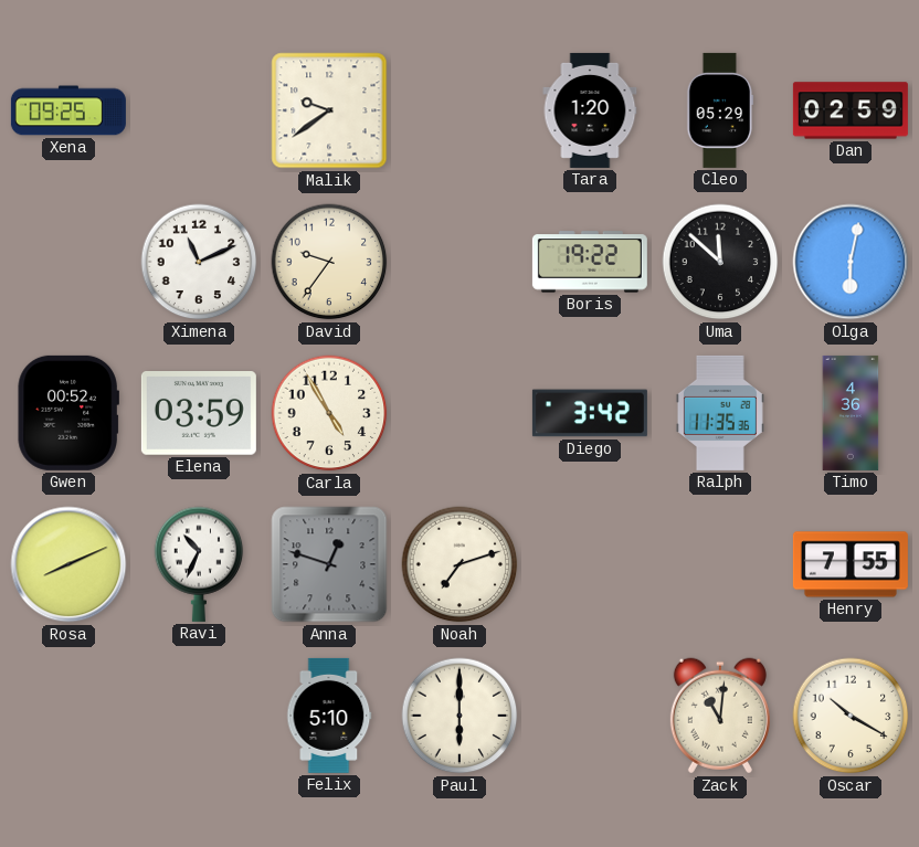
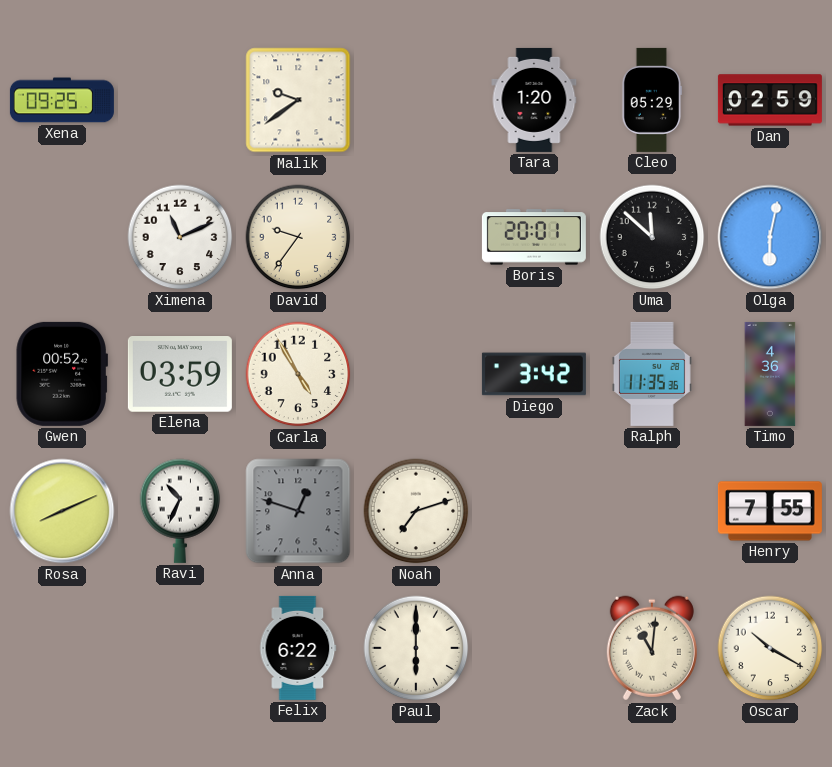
Boris: 19:22 -> 20:01
Felix: 5:10 -> 6:22
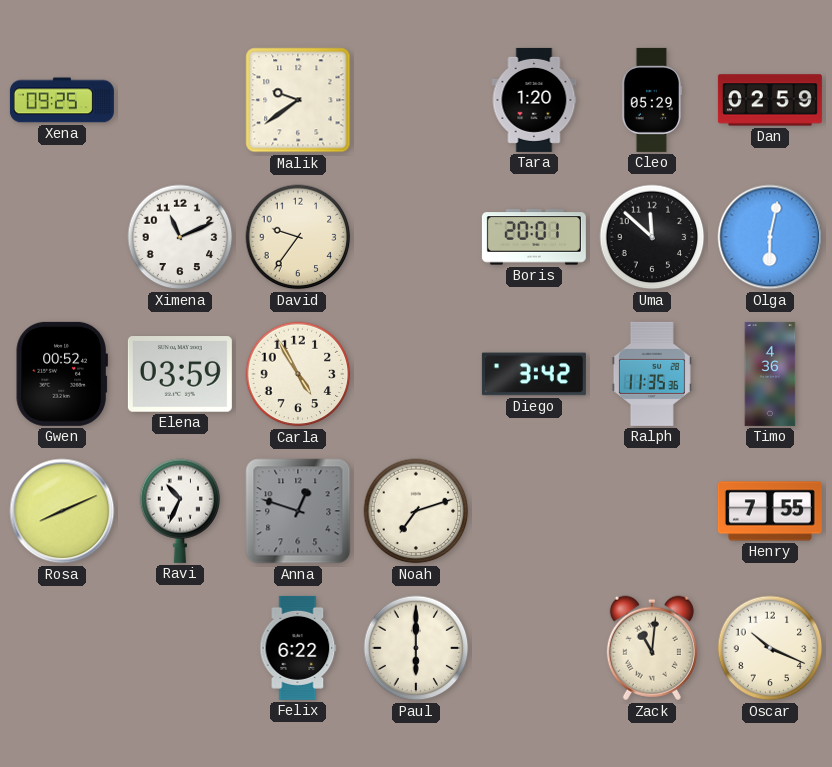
Oscar: 10:20 -> 10:19
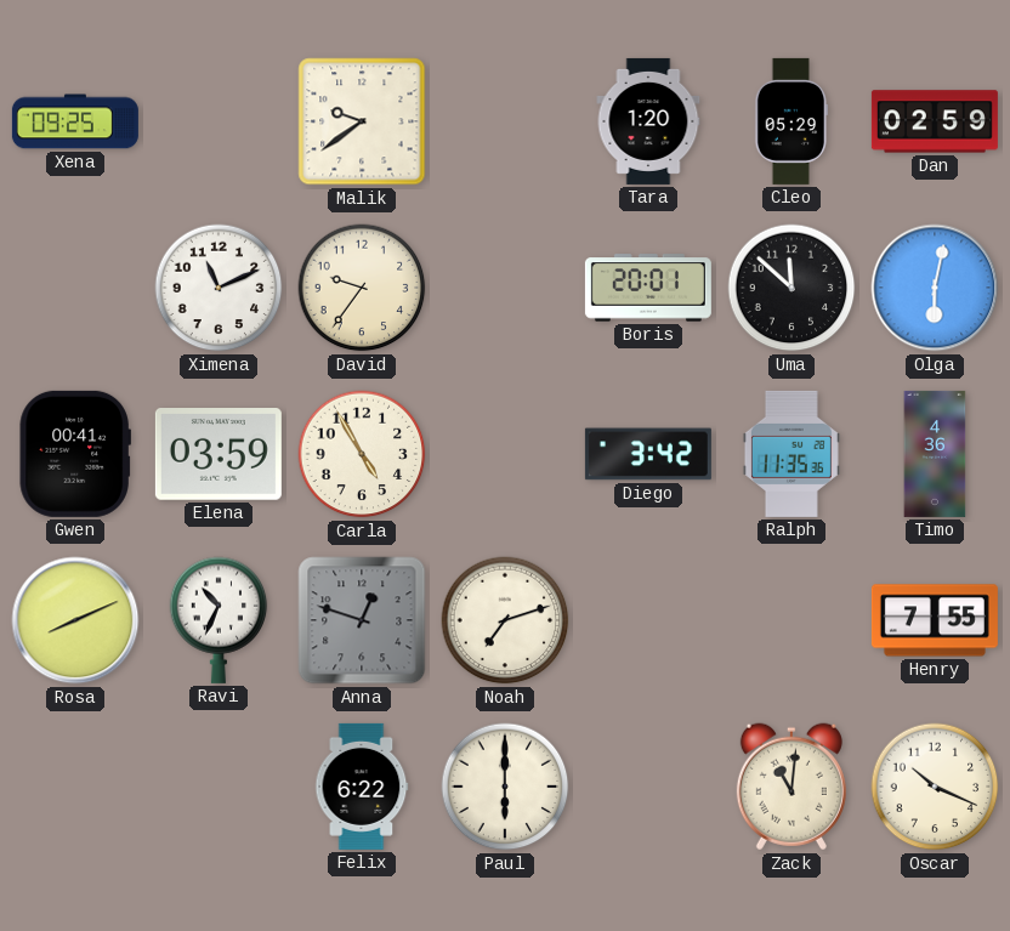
Gwen: 00:52 -> 00:41
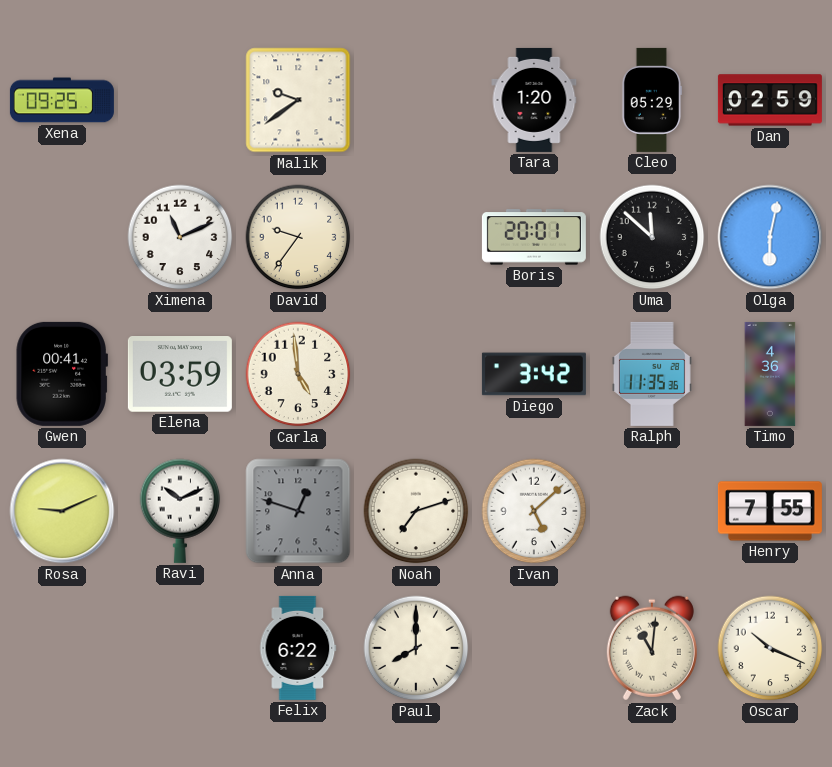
Carla: 4:55 -> 4:59
Rosa: 8:11 -> 9:11
Ravi: 10:34 -> 10:11
Ivan: none -> 5:08
Paul: 6:00 -> 8:00
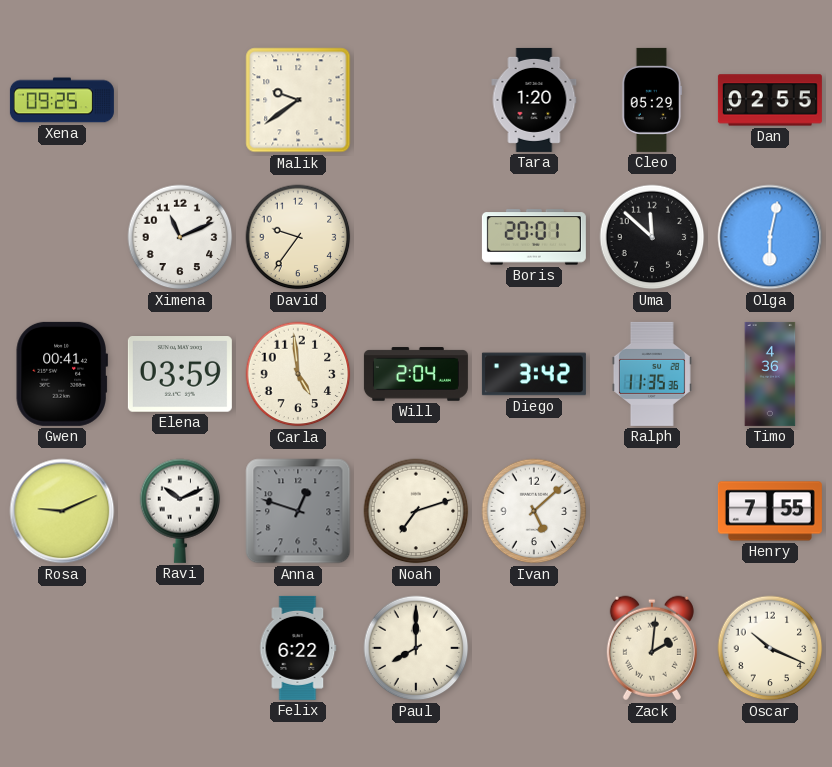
Dan: 02:59 -> 02:55
Will: none -> 2:04
Zack: 11:01 -> 2:01
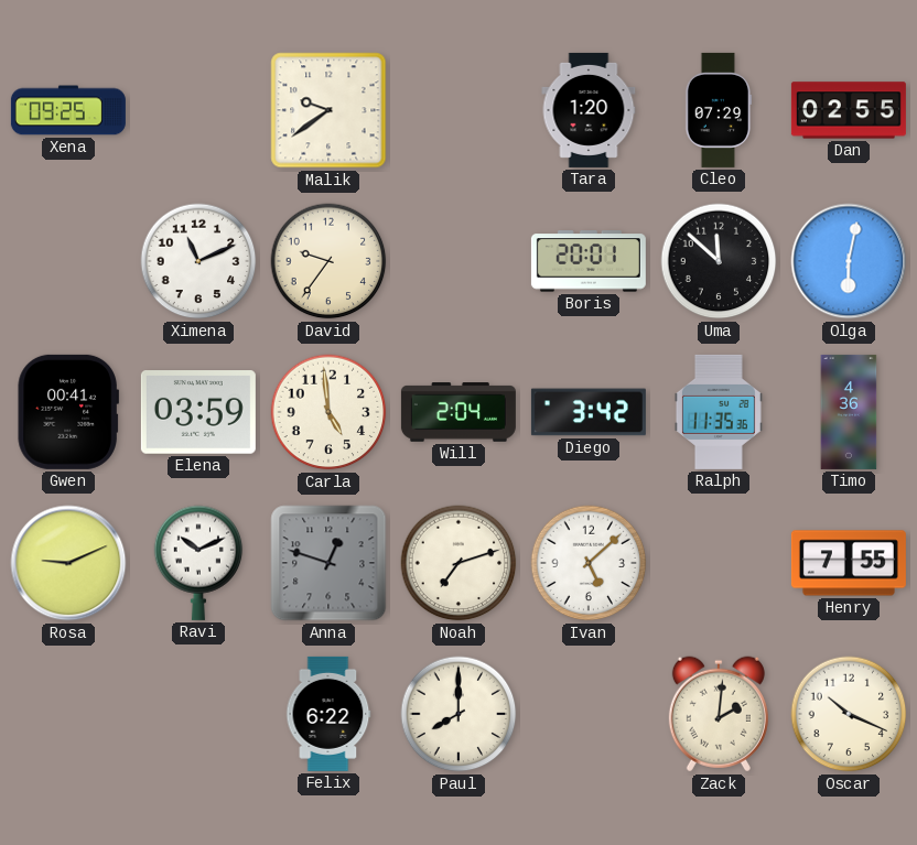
Cleo: 05:29 -> 07:29
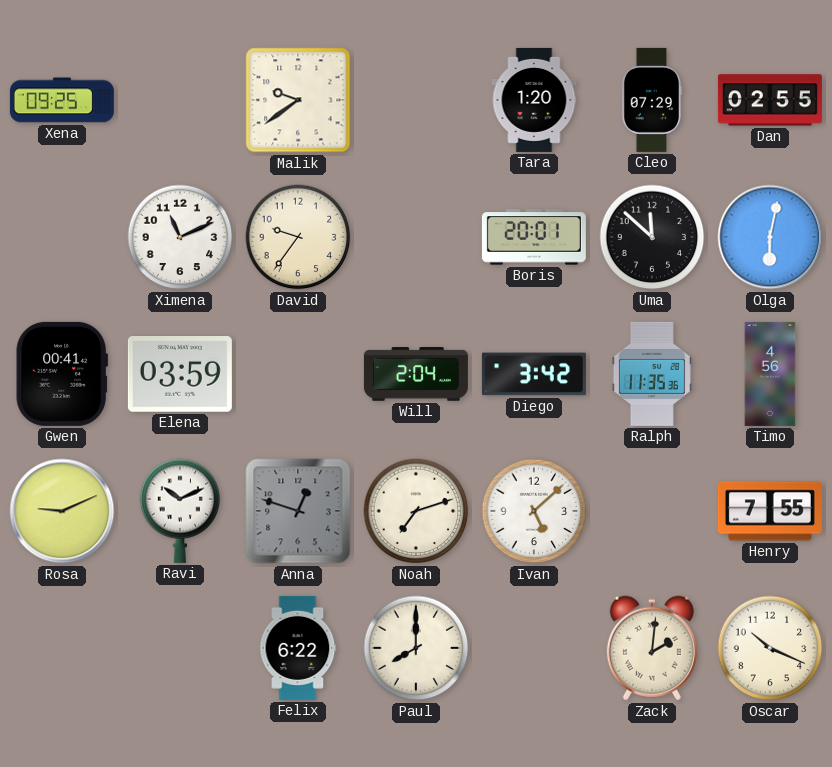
Carla: 4:59 -> none
Timo: 4:36 -> 4:56
